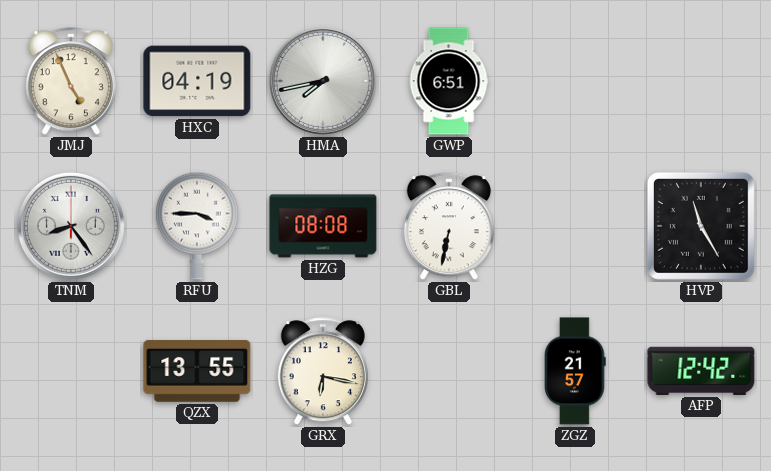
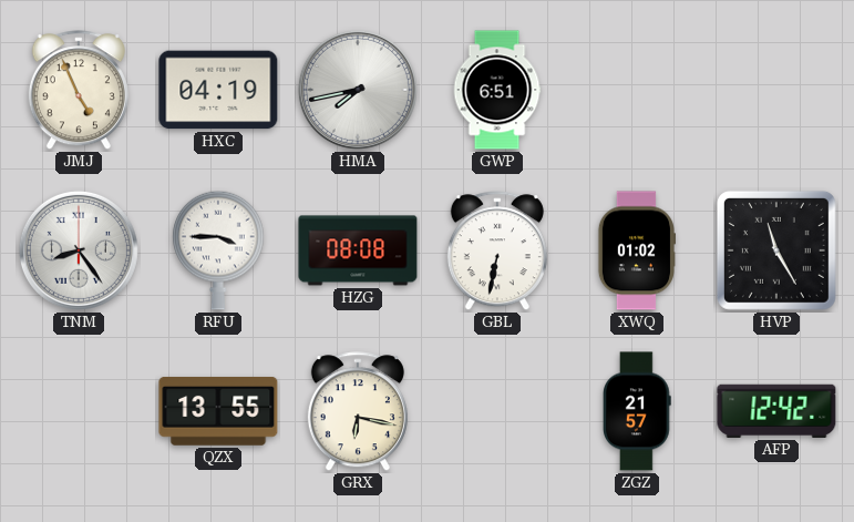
XWQ: none -> 01:02
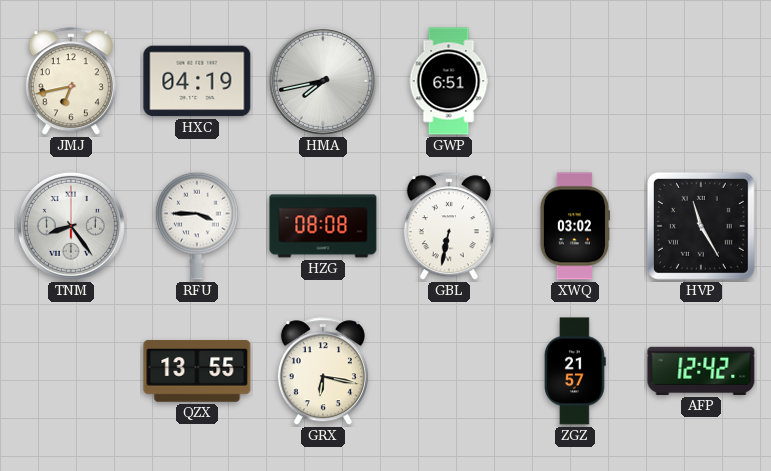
JMJ: 4:56 -> 6:43
XWQ: 01:02 -> 03:02
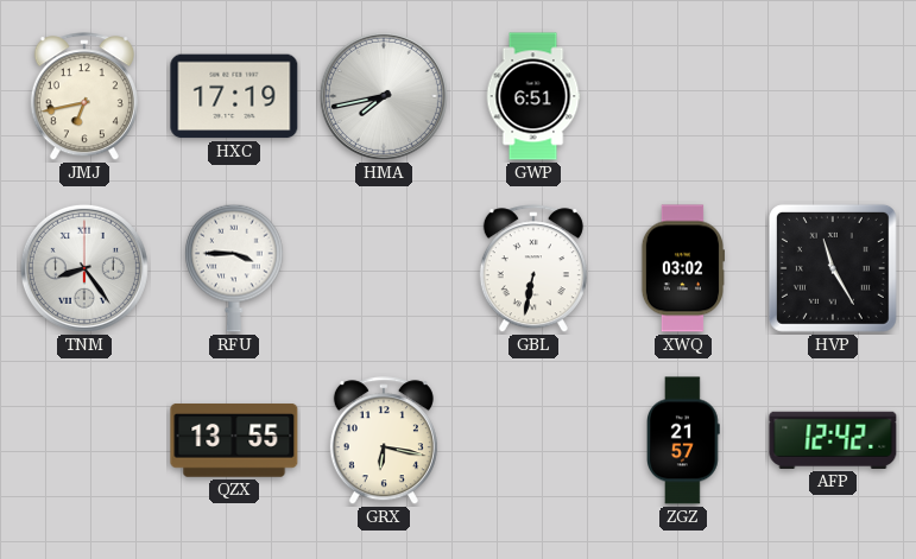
HXC: 04:19 -> 17:19
HZG: 08:08 -> none
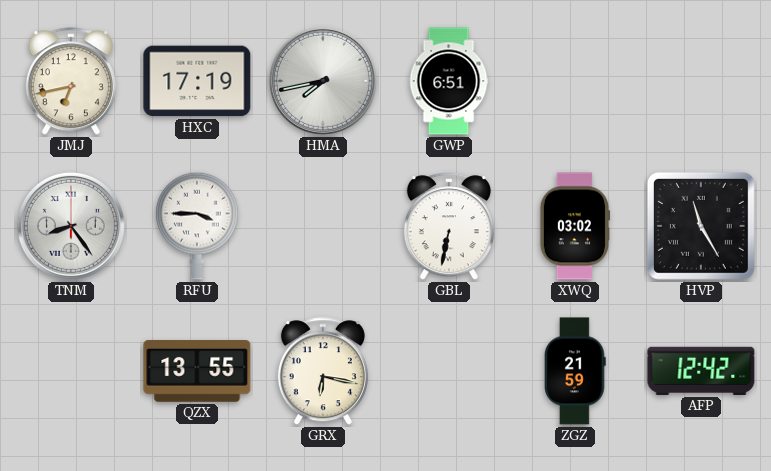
ZGZ: 21:57 -> 21:59
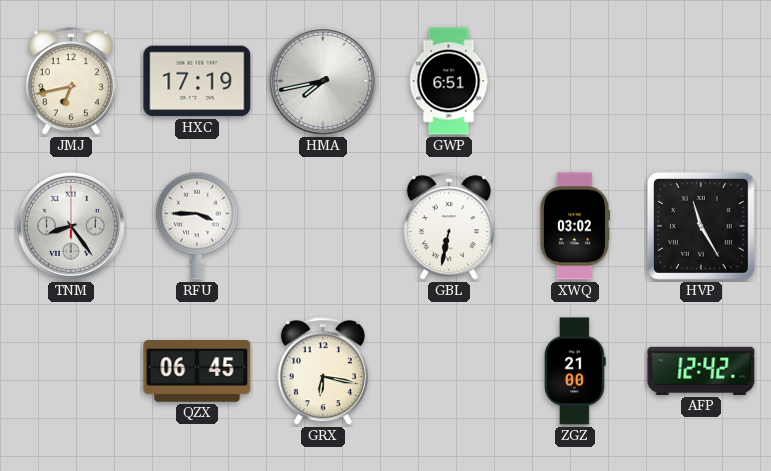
QZX: 13:55 -> 06:45
ZGZ: 21:59 -> 21:00
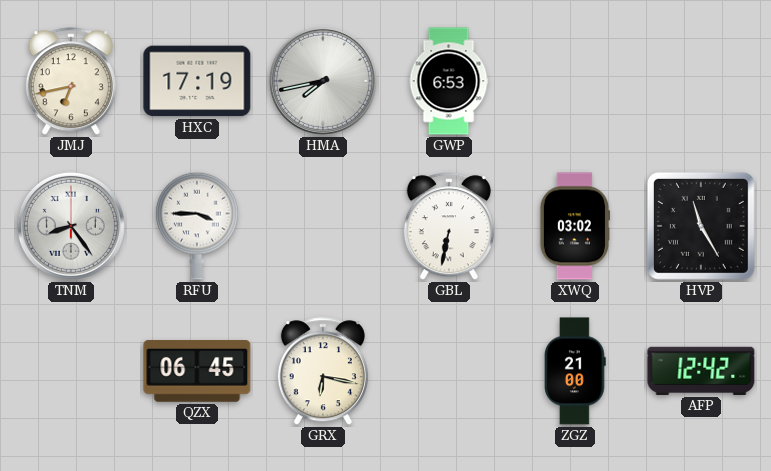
GWP: 6:51 -> 6:53
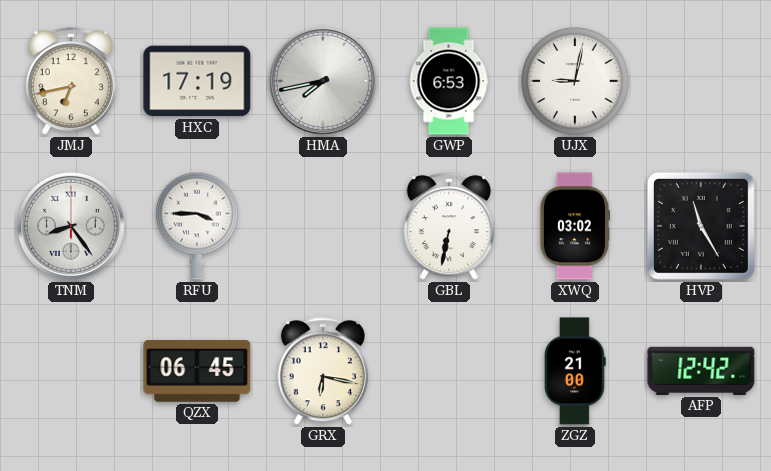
UJX: none -> 9:02
